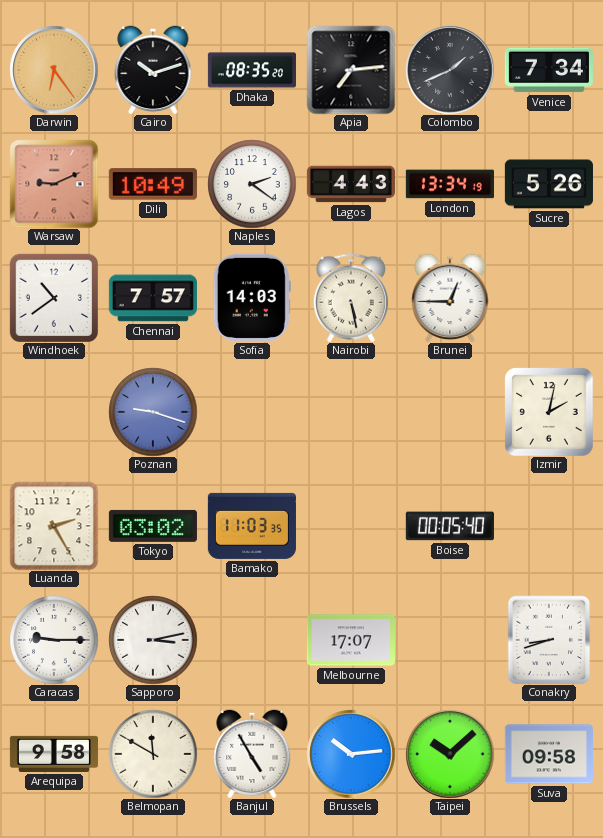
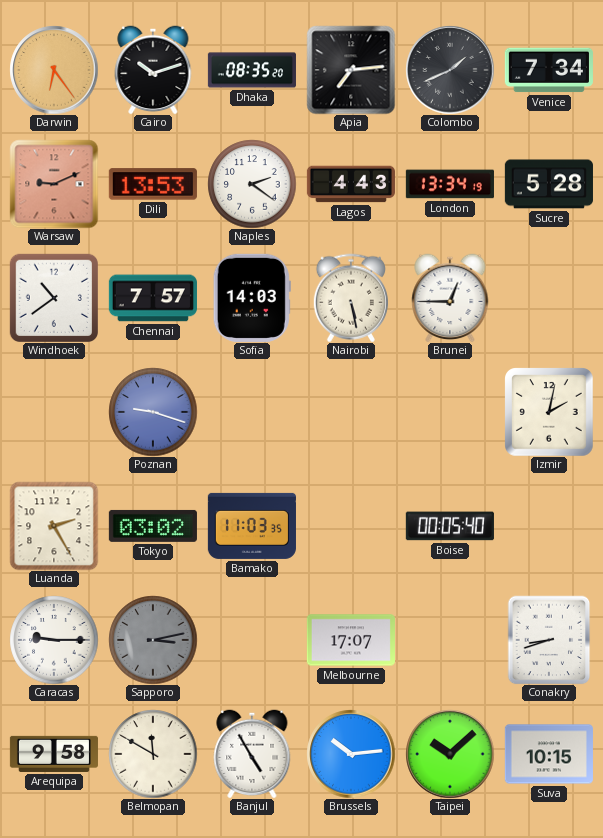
Dili: 10:49 -> 13:53
Sucre: 5:26 -> 5:28
Sapporo dial: white -> grey
Suva: 09:58 -> 10:15
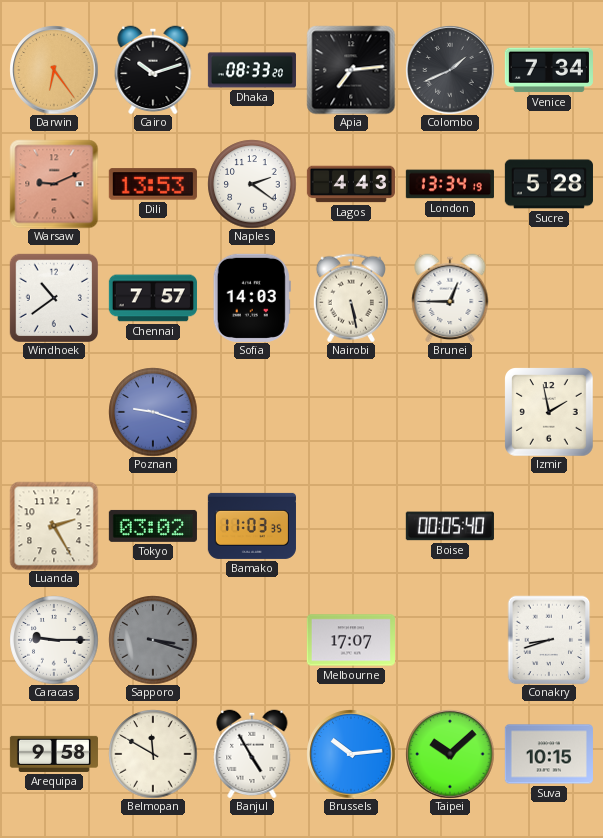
Dhaka: 08:35 -> 08:33
Izmir: 2:02 -> 1:58
Sapporo: 3:13 -> 3:18
